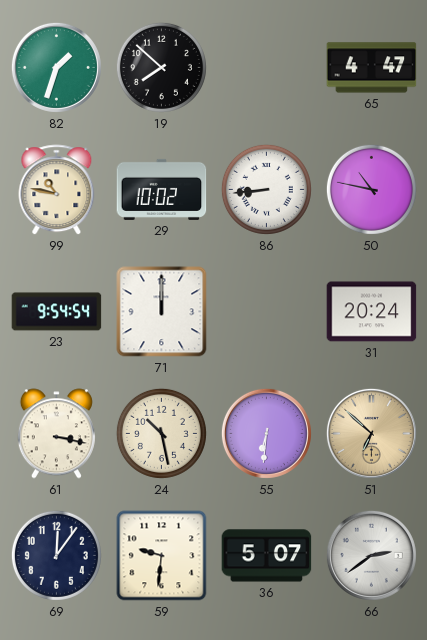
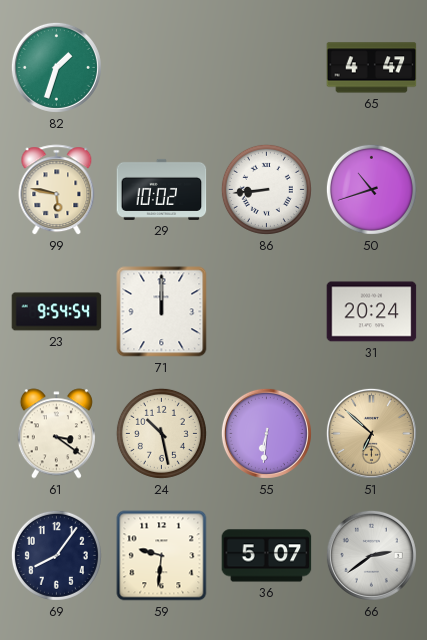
19: 7:52 -> none
99: 10:47 -> 5:47
50: 10:47 -> 10:42
61: 3:17 -> 3:21
69: 12:06 -> 8:06
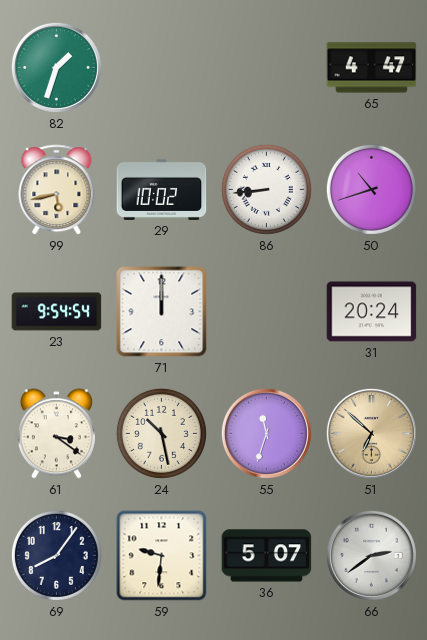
99: 5:47 -> 5:43
55: 6:31 -> 11:33
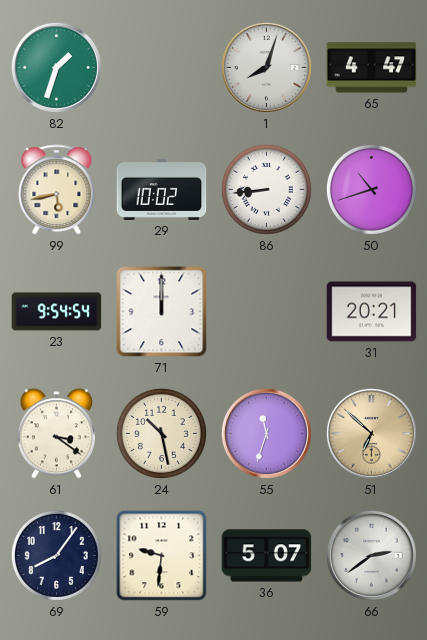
1: none -> 8:03
31: 20:24 -> 20:21
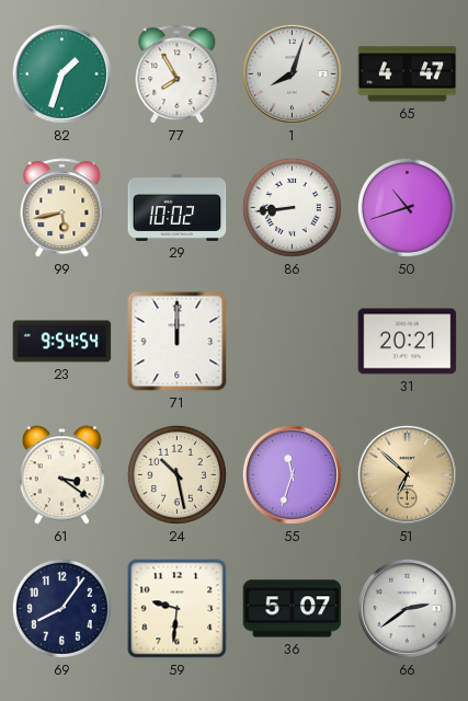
77: none -> 7:55
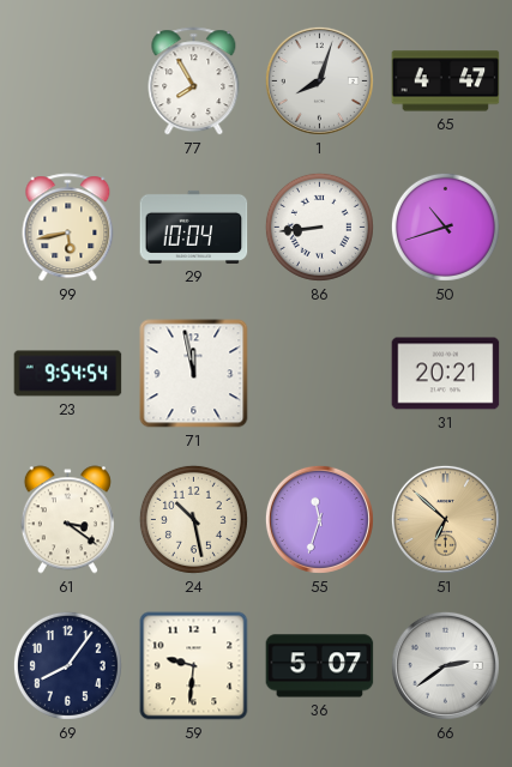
82: 1:33 -> none
29: 10:02 -> 10:04
71: 12:00 -> 11:58
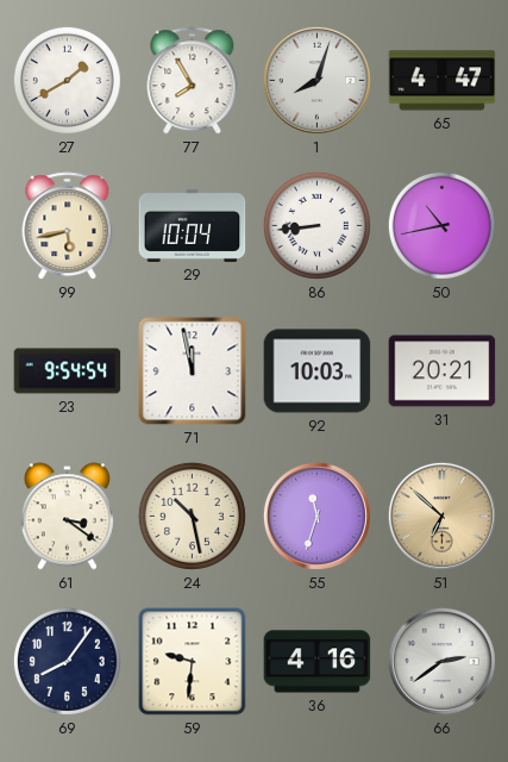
27: none -> 1:40
50: 10:42 -> 10:43
92: none -> 10:03
36: 5:07 -> 4:16
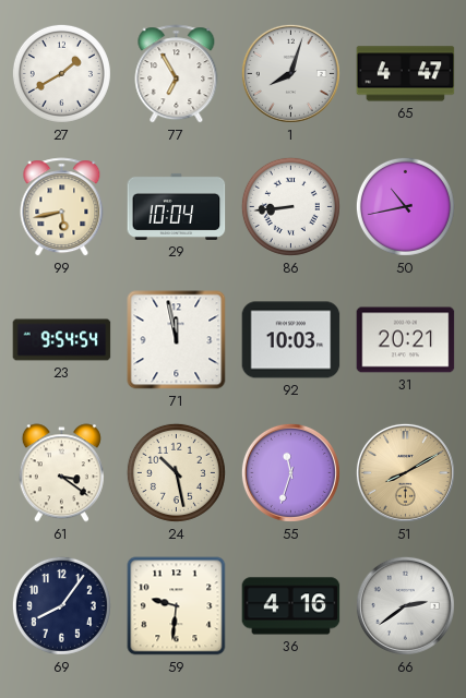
77: 7:55 -> 6:55
51: 6:52 -> 8:10
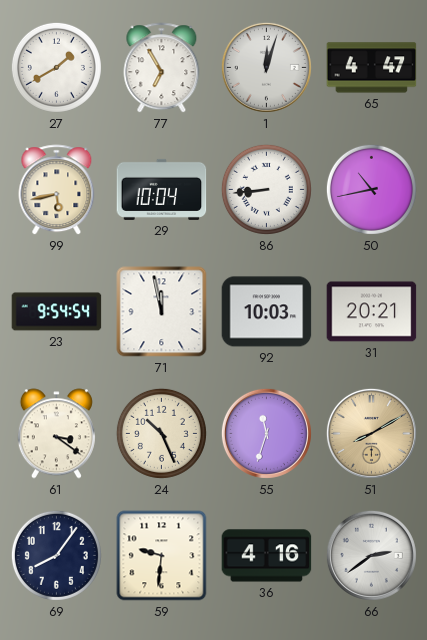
1: 8:03 -> 12:03
24: 10:28 -> 10:26
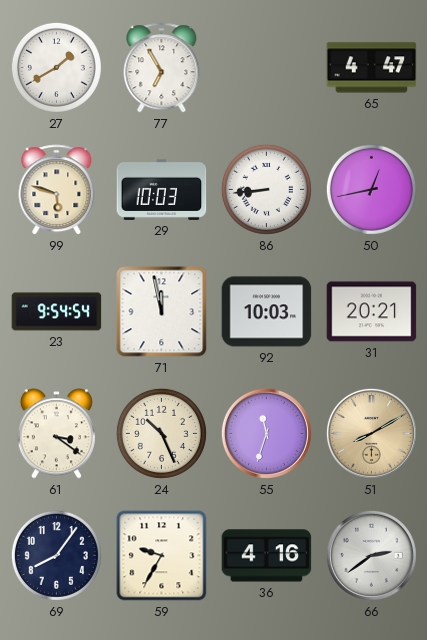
1: 12:03 -> none
99: 5:43 -> 5:48
29: 10:04 -> 10:03
50: 10:43 -> 12:43
59: 9:31 -> 9:35
